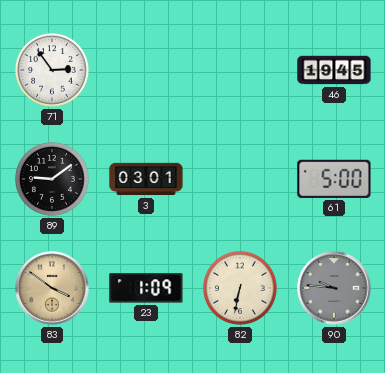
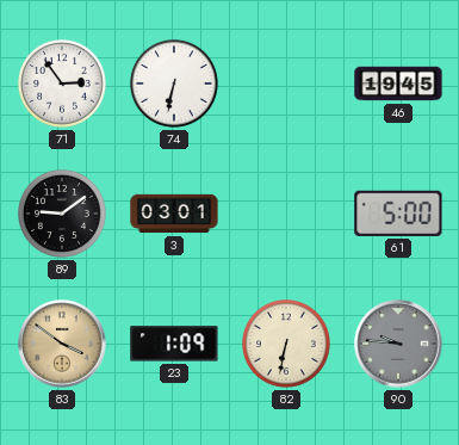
74: none -> 6:32
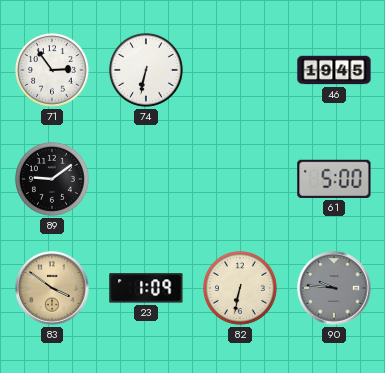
3: 03:01 -> none
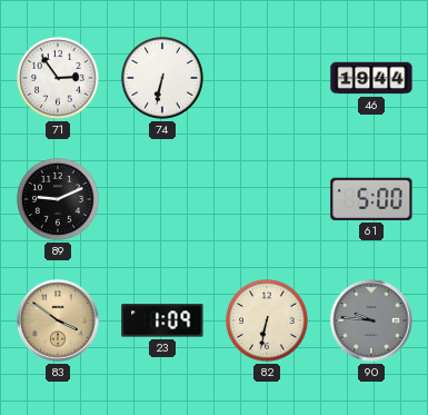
46: 19:45 -> 19:44
89: 9:09 -> 9:11
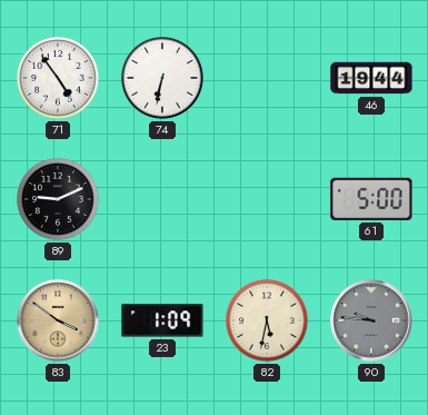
71: 2:54 -> 4:54
82: 6:32 -> 5:32
